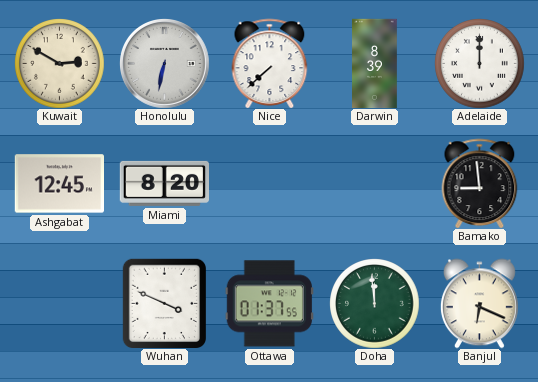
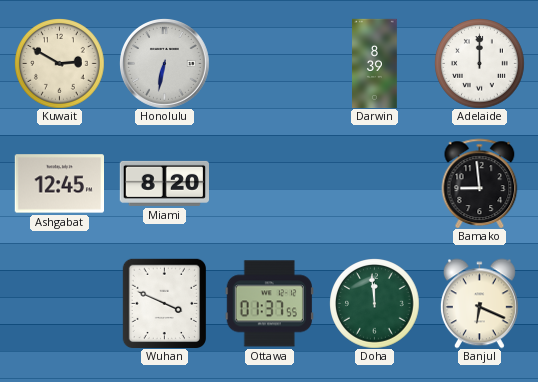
Nice: 7:38 -> none
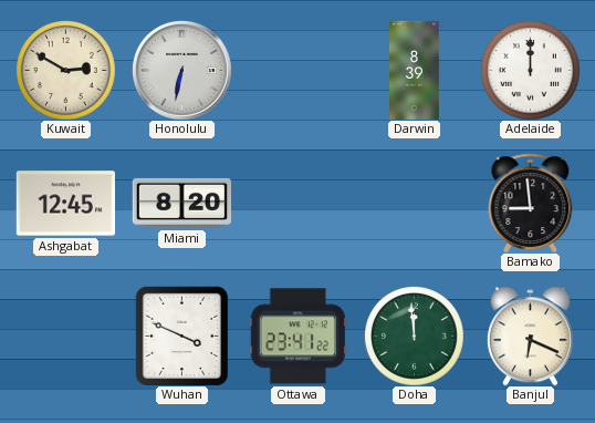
Ottawa: 01:37 -> 23:41
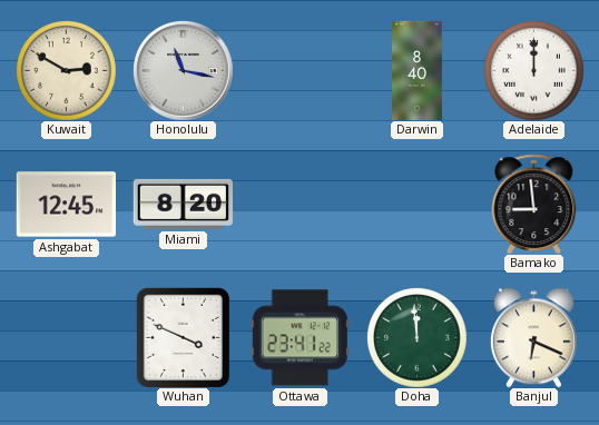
Honolulu: 6:32 -> 11:17
Darwin: 8:39 -> 8:40
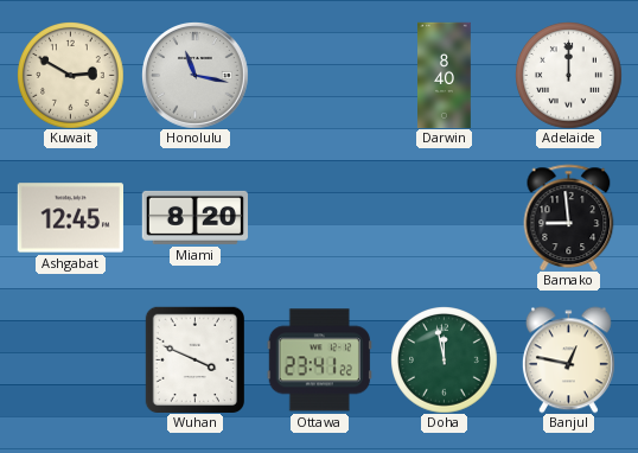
Doha: 11:59 -> 11:58
Banjul: 6:19 -> 12:47
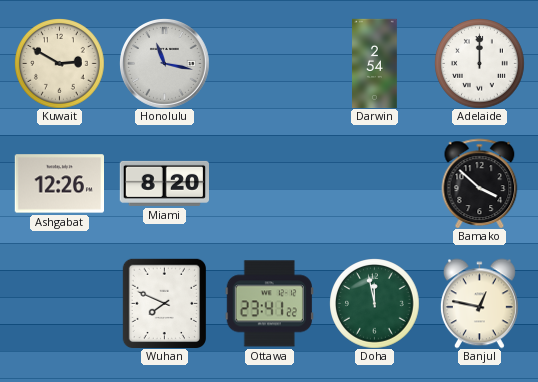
Darwin: 8:40 -> 2:54
Ashgabat: 12:45 -> 12:26
Bamako: 8:59 -> 3:52
Wuhan: 3:49 -> 7:49
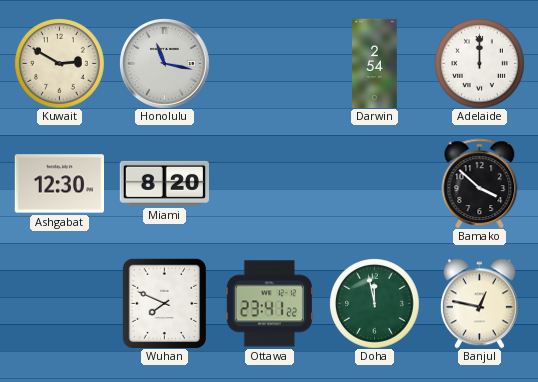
Ashgabat: 12:26 -> 12:30
